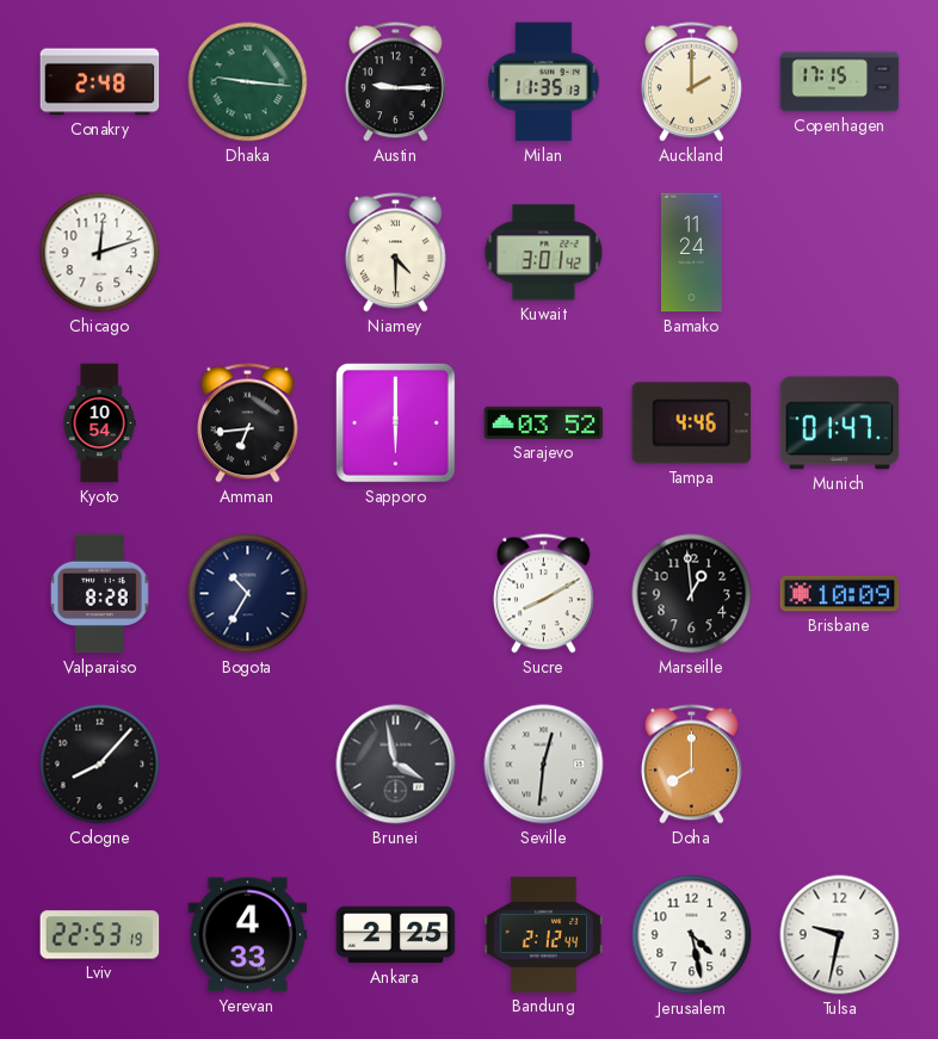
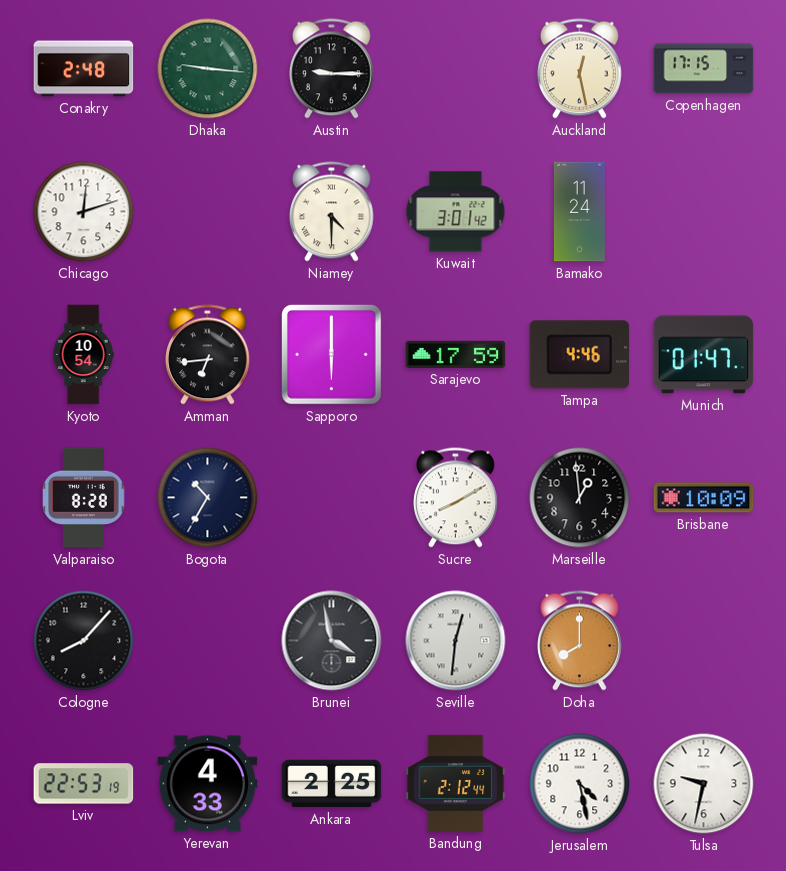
Milan: 11:35 -> none
Auckland: 2:00 -> 12:28
Sarajevo: 03:52 -> 17:59
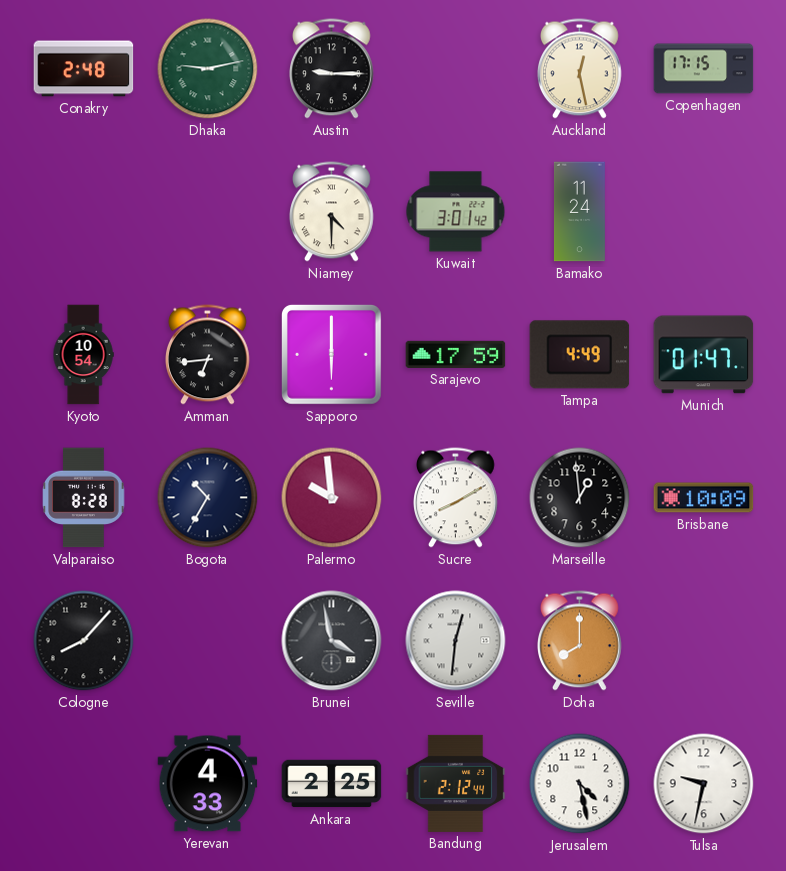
Dhaka: 9:16 -> 9:13
Chicago: 12:12 -> none
Tampa: 4:46 -> 4:49
Palermo: none -> 9:59
Lviv: 22:53 -> none
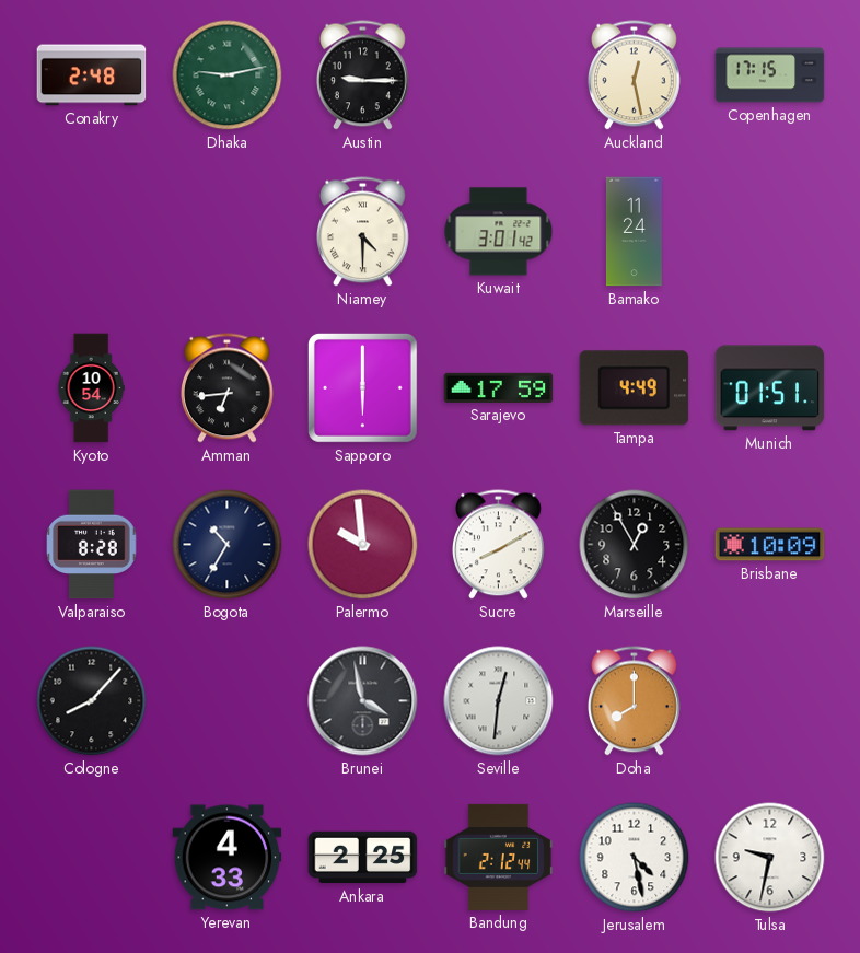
Munich: 01:47 -> 01:51
Marseille: 12:59 -> 12:55
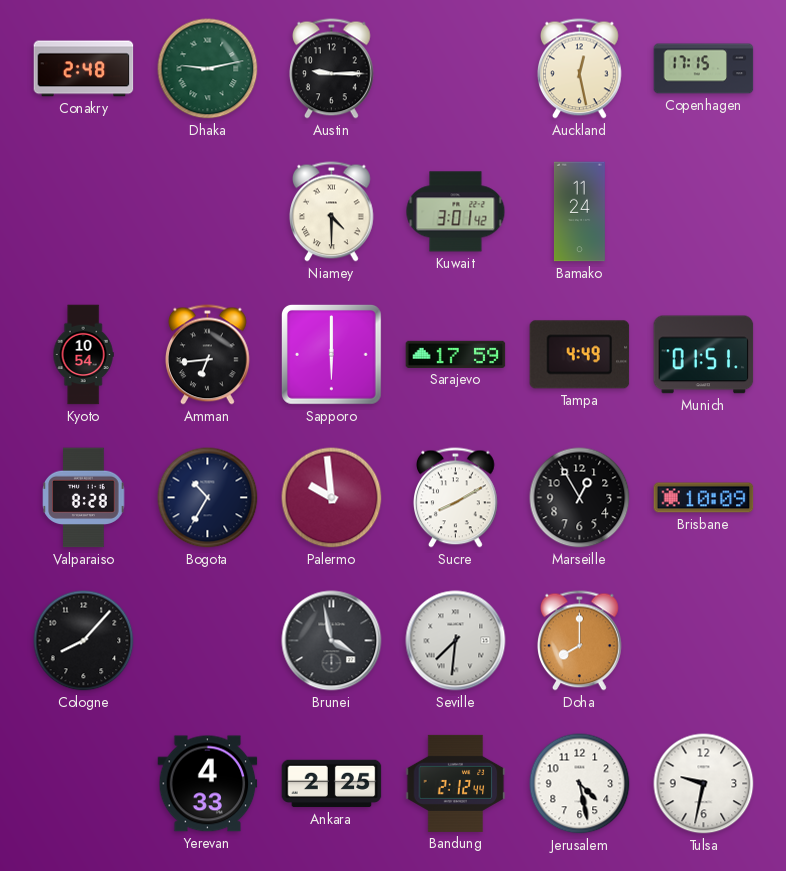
Seville: 12:31 -> 7:31
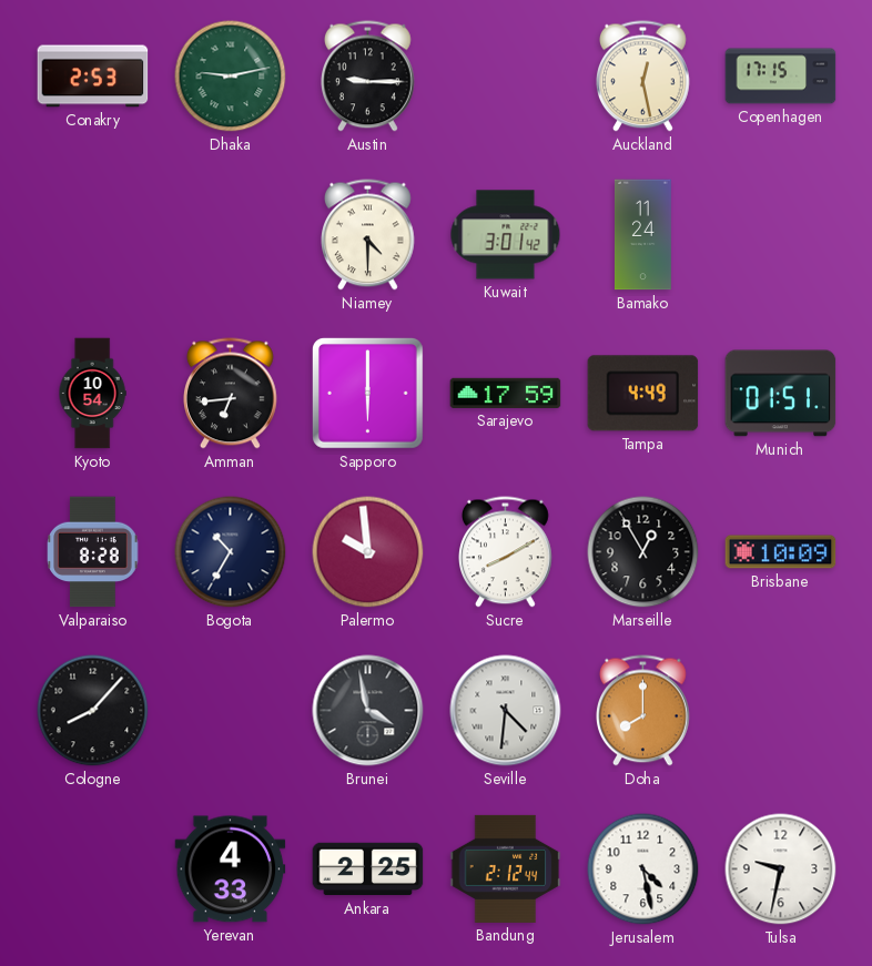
Conakry: 2:48 -> 2:53
Seville: 7:31 -> 4:31
